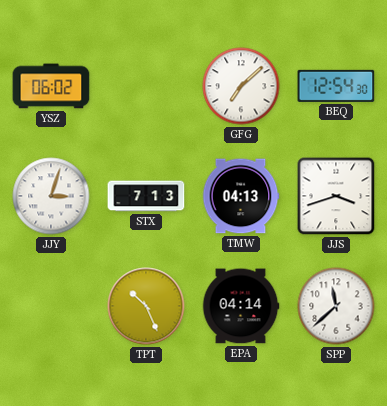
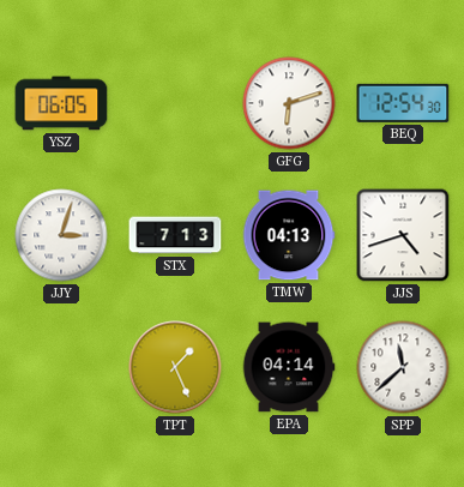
YSZ: 06:02 -> 06:05
GFG: 7:08 -> 6:12
JJS: 3:42 -> 4:42
TPT: 10:26 -> 1:26
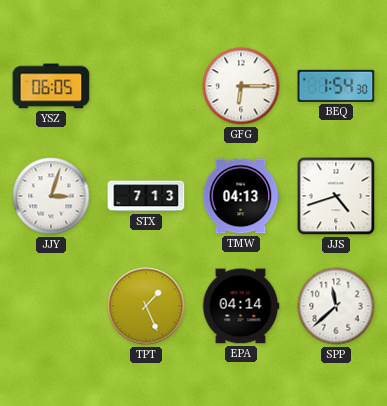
GFG: 6:12 -> 6:15
BEQ: 12:54 -> 1:54
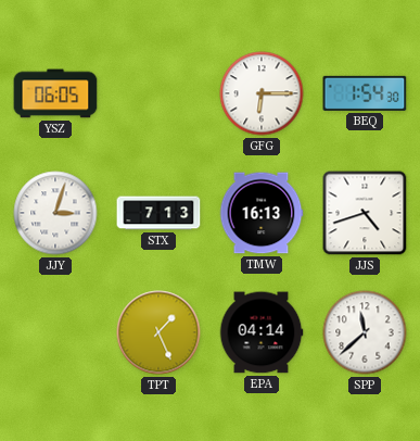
TMW: 04:13 -> 16:13
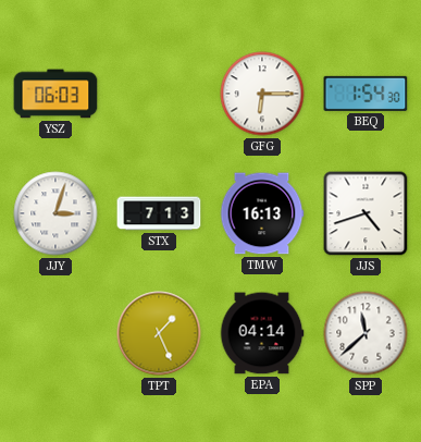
YSZ: 06:05 -> 06:03
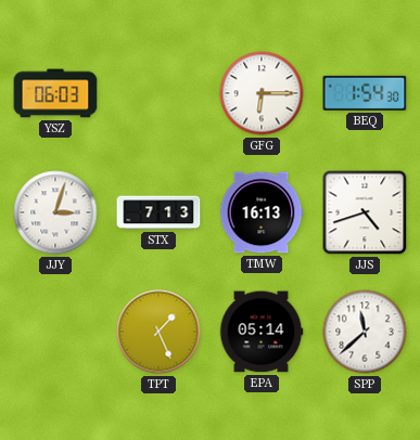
EPA: 04:14 -> 05:14
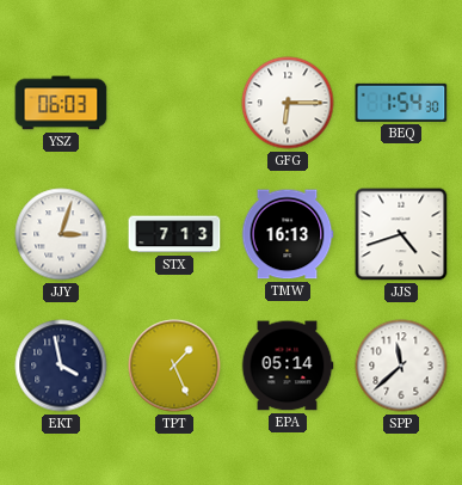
EKT: none -> 3:58
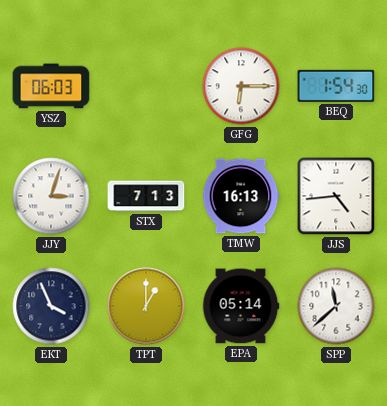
JJS: 4:42 -> 4:44
EKT: 3:58 -> 3:56
TPT: 1:26 -> 1:00
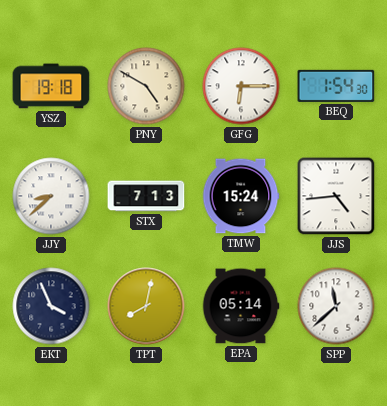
YSZ: 06:03 -> 19:18
PNY: none -> 4:50
JJY: 3:03 -> 8:38
TMW: 16:13 -> 15:24
TPT: 1:00 -> 8:02
